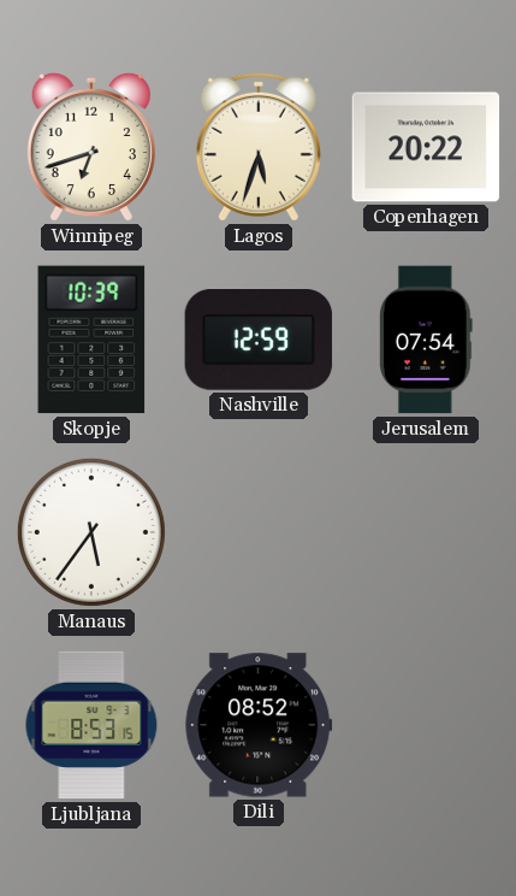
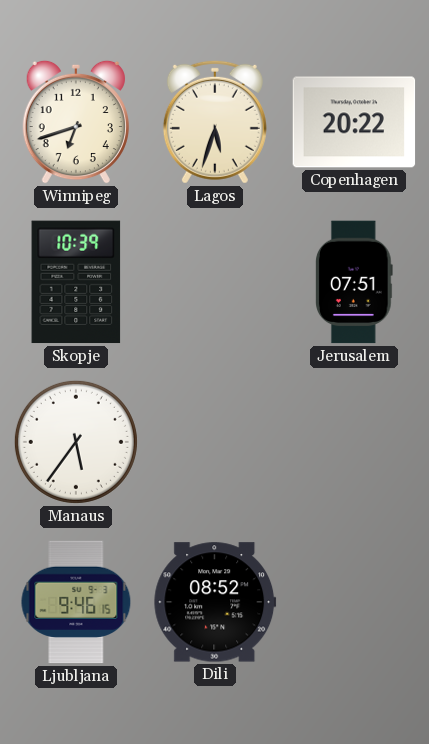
Nashville: 12:59 -> none
Jerusalem: 07:54 -> 07:51
Ljubljana: 8:53 -> 9:46
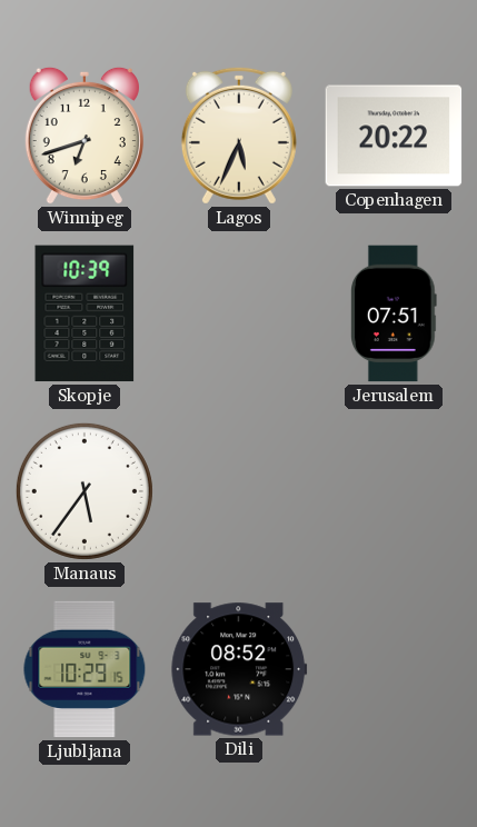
Lagos: 5:33 -> 5:34
Ljubljana: 9:46 -> 10:29
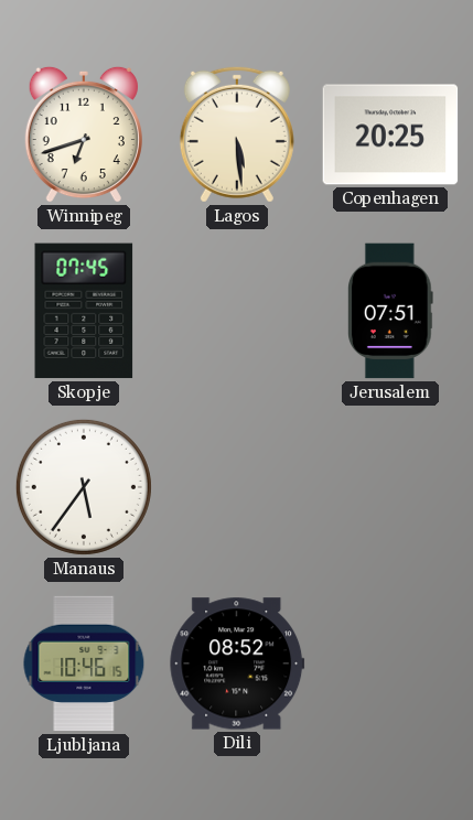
Lagos: 5:34 -> 5:29
Copenhagen: 20:22 -> 20:25
Skopje: 10:39 -> 07:45
Ljubljana: 10:29 -> 10:46
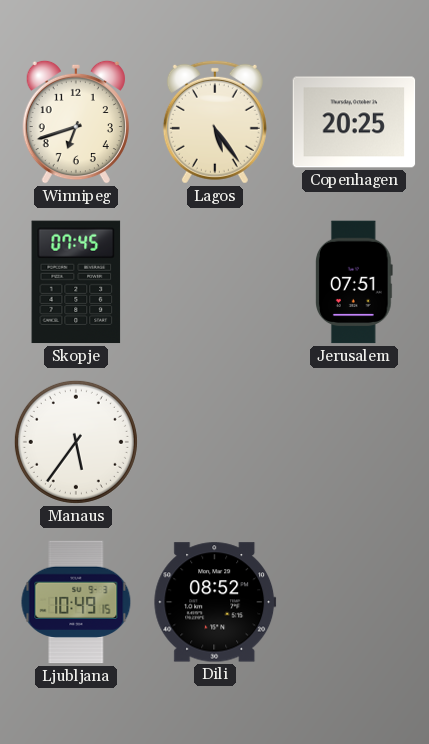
Lagos: 5:29 -> 5:24
Ljubljana: 10:46 -> 10:49
